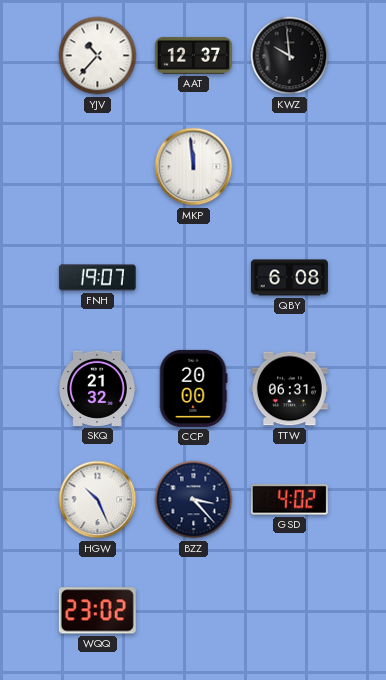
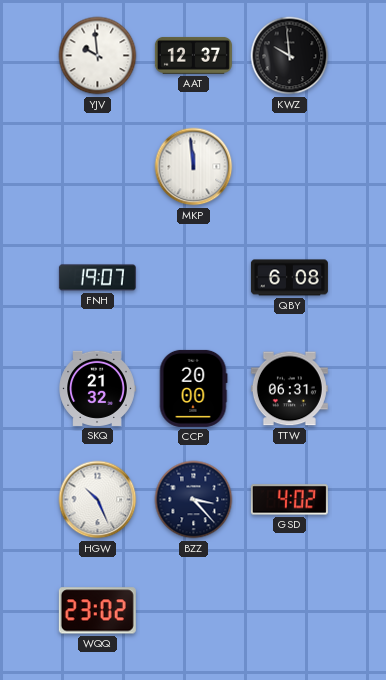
YJV: 10:37 -> 9:59
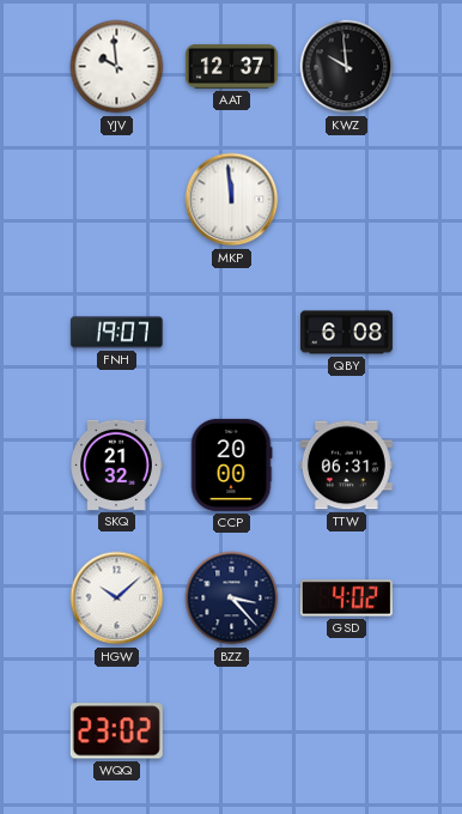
HGW: 10:26 -> 10:08
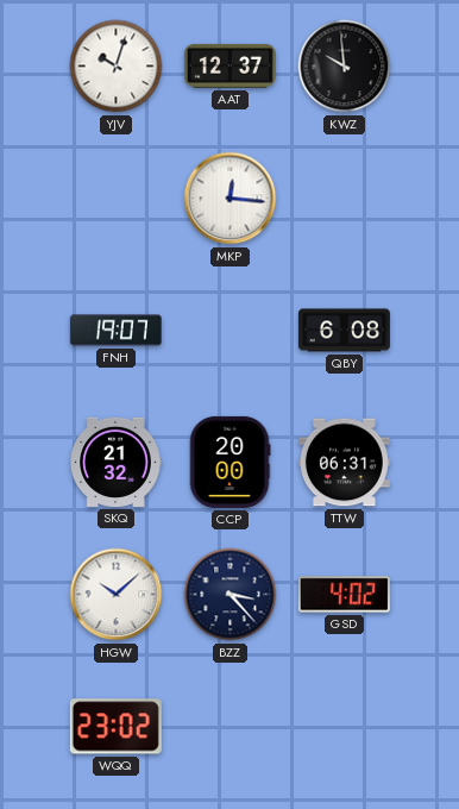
YJV: 9:59 -> 10:03
MKP: 11:59 -> 12:16
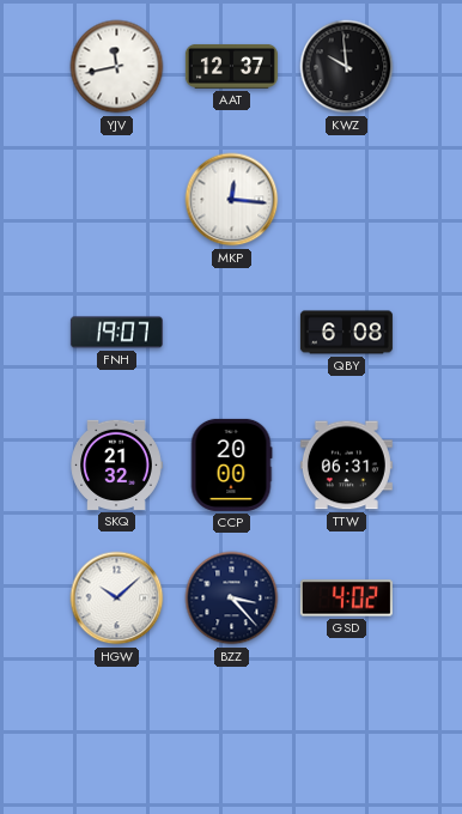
YJV: 10:03 -> 11:43
WQQ: 23:02 -> none
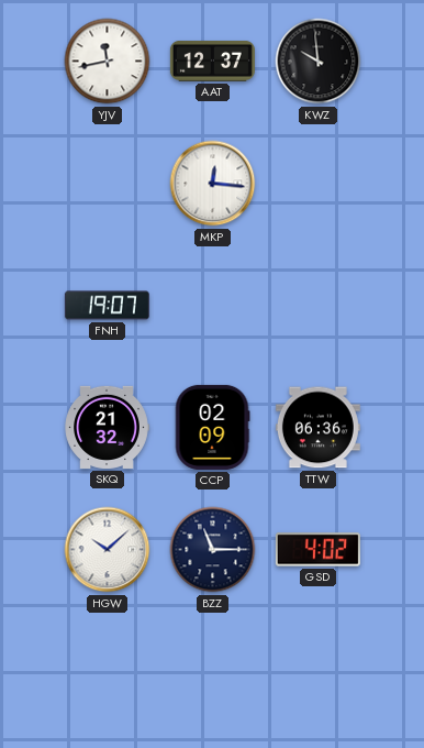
QBY: 6:08 -> none
CCP: 20:00 -> 02:09
TTW: 06:31 -> 06:36
BZZ: 3:23 -> 11:15
